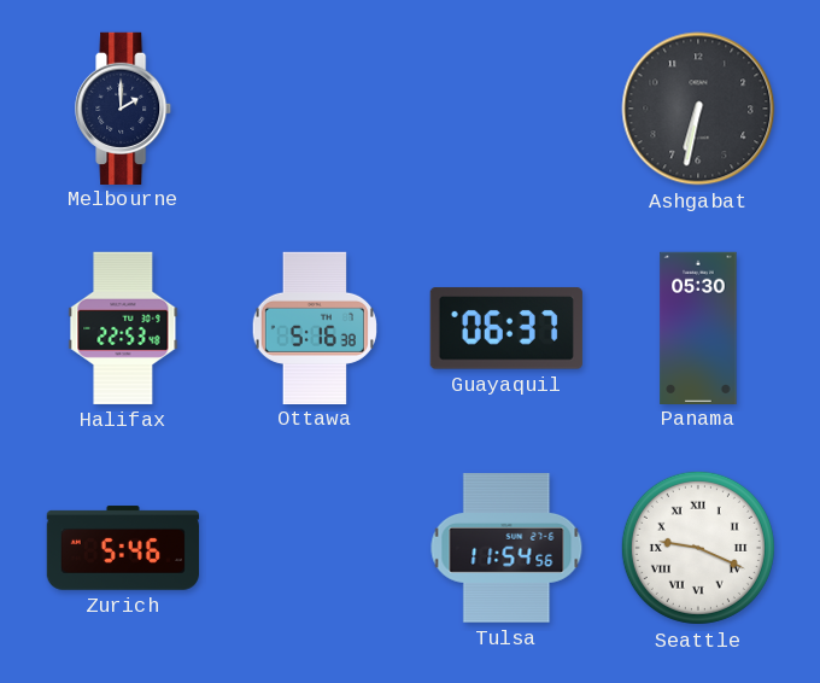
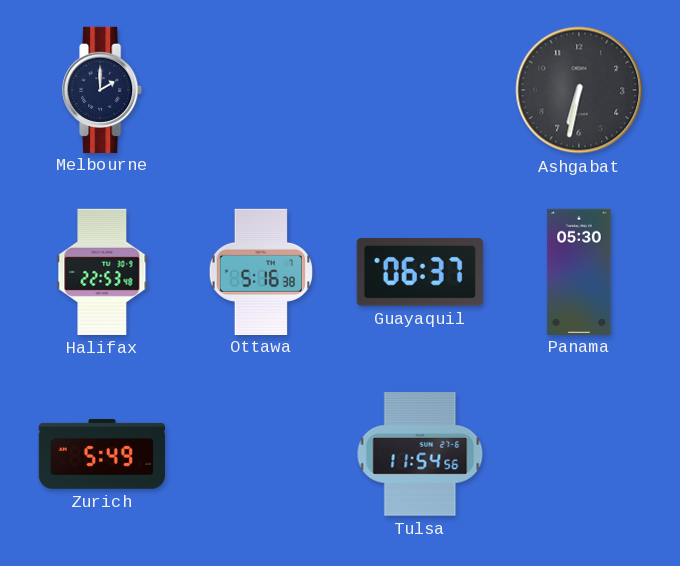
Zurich: 5:46 -> 5:49
Seattle: 9:19 -> none
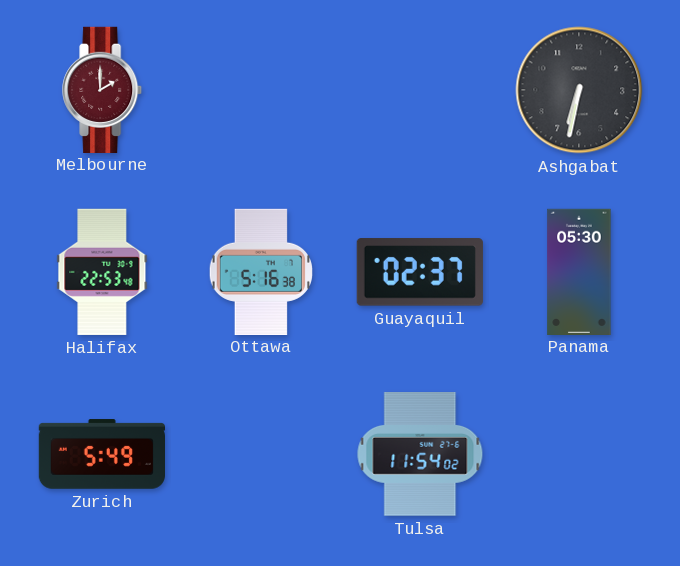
Melbourne dial: navy -> burgundy
Guayaquil: 06:37 -> 02:37
Tulsa: 11:54:56 -> 11:54:02
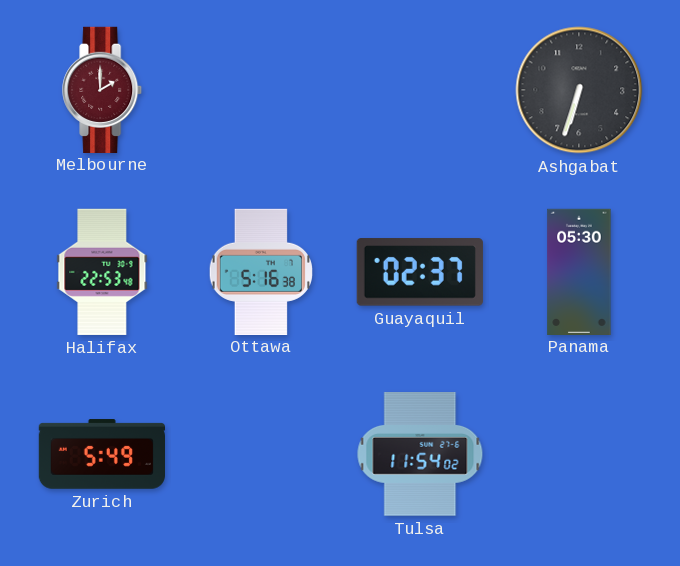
Ashgabat: 6:32 -> 6:33
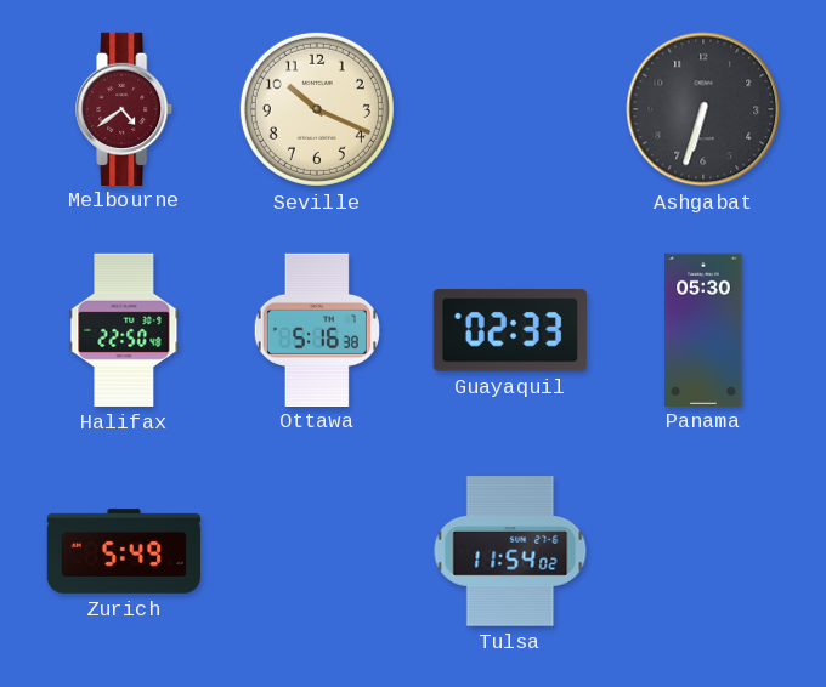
Melbourne: 2:00 -> 4:39
Seville: none -> 10:19
Halifax: 22:53 -> 22:50
Guayaquil: 02:37 -> 02:33
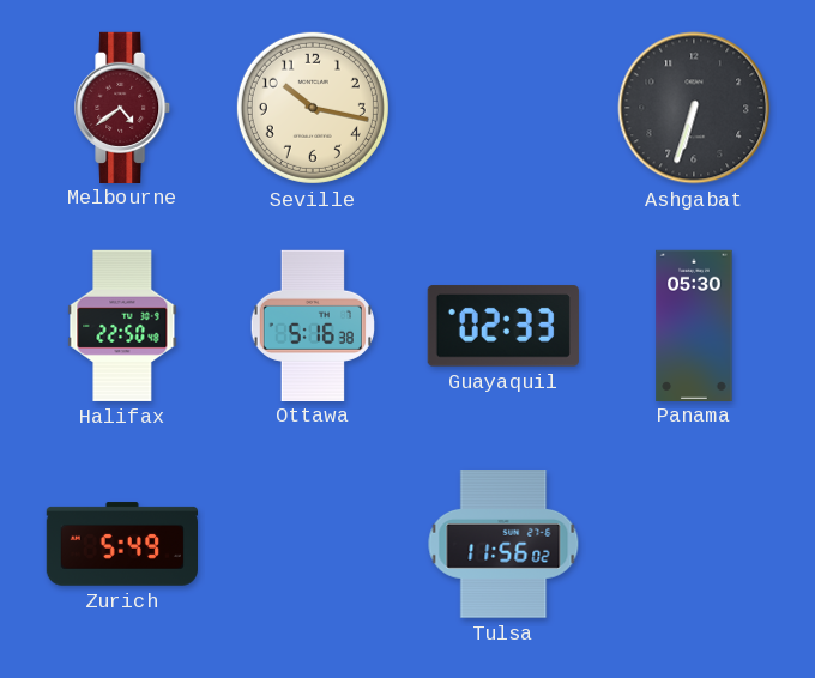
Seville: 10:19 -> 10:17
Tulsa: 11:54 -> 11:56
